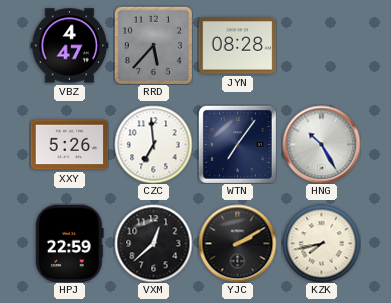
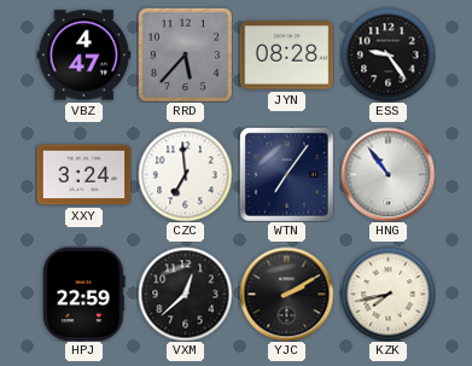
ESS: none -> 9:24
XXY: 5:26 -> 3:24
HNG: 10:25 -> 10:54
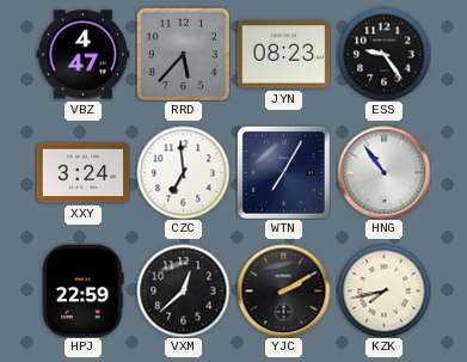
JYN: 08:28 -> 08:23
WTN: 7:06 -> 7:05
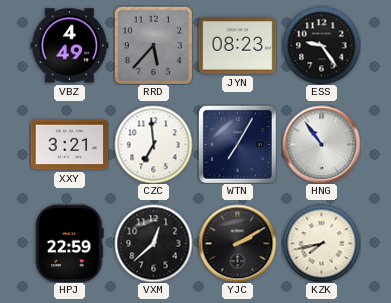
VBZ: 4:47 -> 4:49
XXY: 3:24 -> 3:21
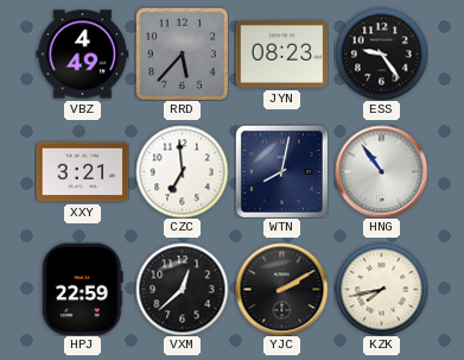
WTN: 7:05 -> 8:02
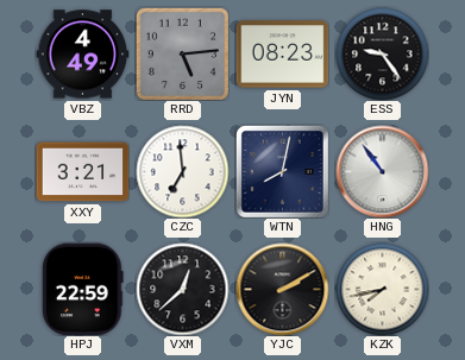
RRD: 5:37 -> 5:14
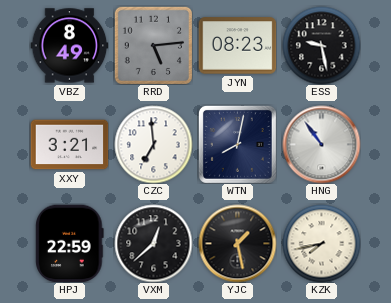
VBZ: 4:49 -> 8:49
ESS: 9:24 -> 9:28
YJC: 2:10 -> 1:28
